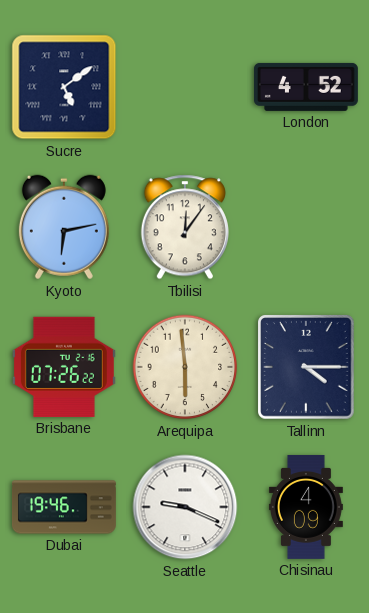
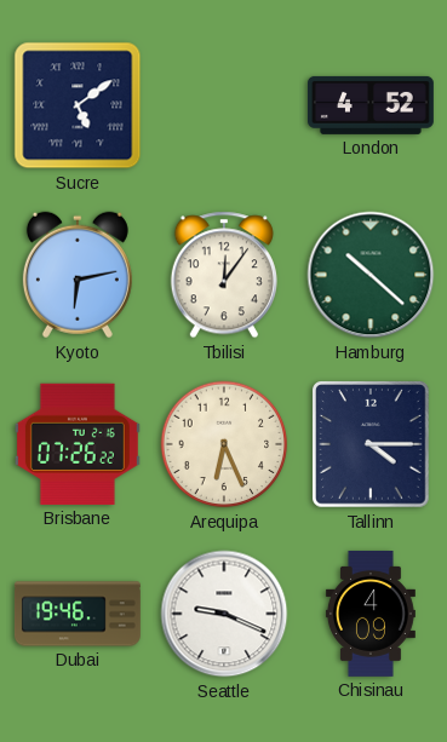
Hamburg: none -> 10:22
Arequipa: 5:59 -> 6:26
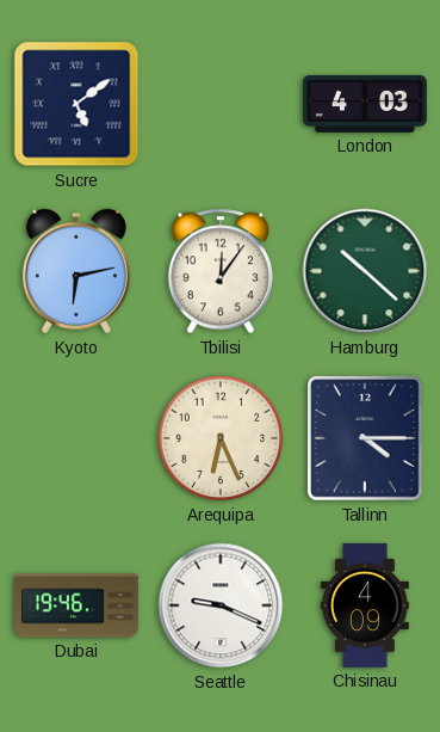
London: 4:52 -> 4:03
Brisbane: 07:26 -> none
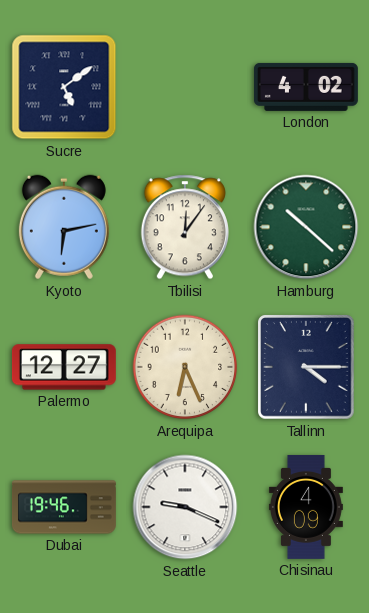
London: 4:03 -> 4:02
Palermo: none -> 12:27
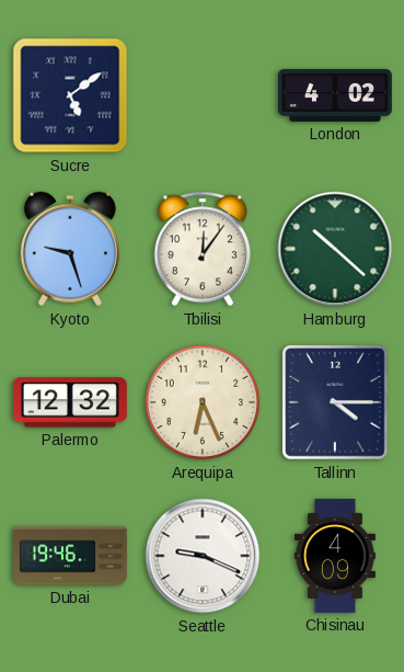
Kyoto: 6:13 -> 9:27
Palermo: 12:27 -> 12:32
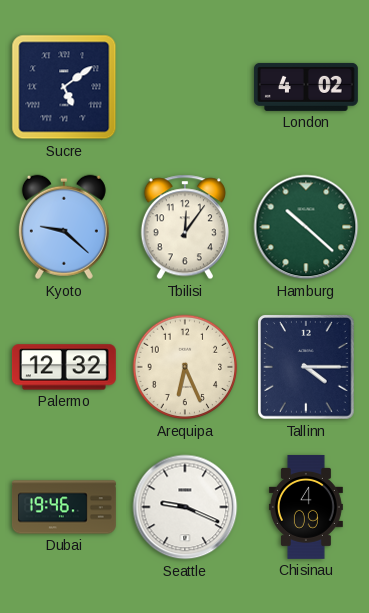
Kyoto: 9:27 -> 9:22
